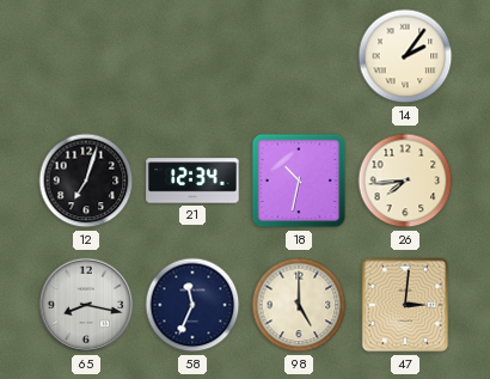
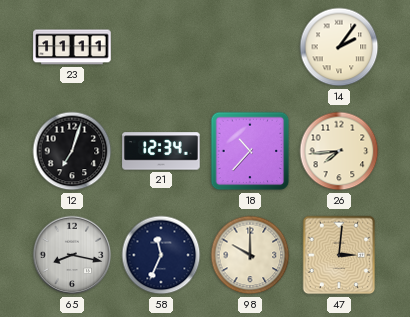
23: none -> 11:11
18: 10:32 -> 10:37
98: 5:00 -> 10:00
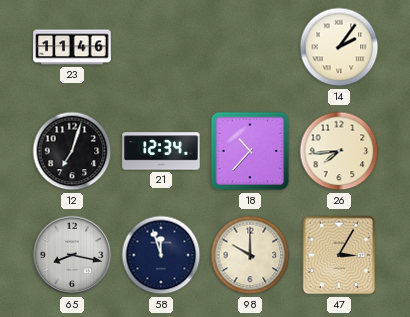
23: 11:11 -> 11:46
58: 11:34 -> 11:57
47: 3:01 -> 3:05
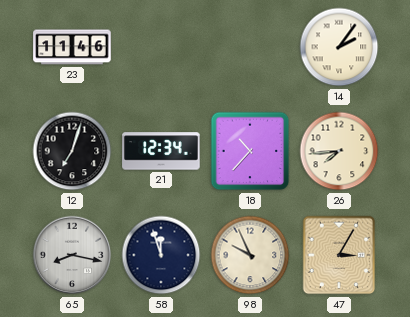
98: 10:00 -> 9:56
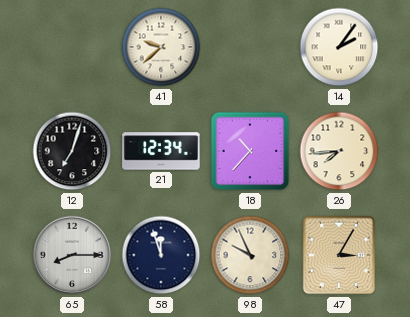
23: 11:46 -> none
41: none -> 9:38
65: 8:17 -> 8:15
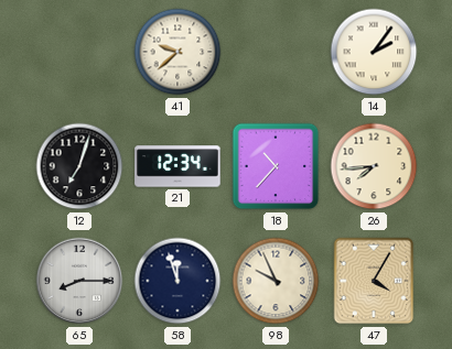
47: 3:05 -> 4:05
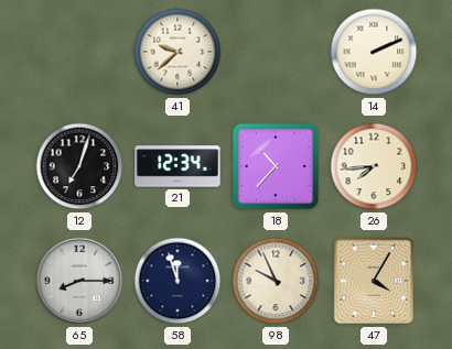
14: 2:06 -> 2:11
